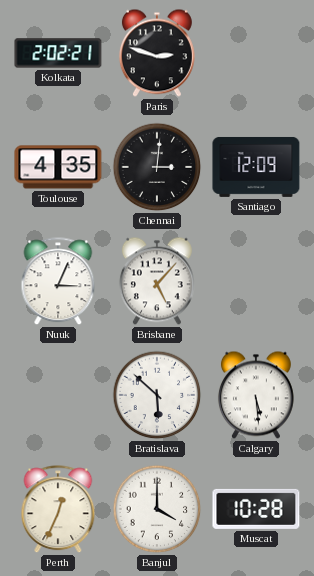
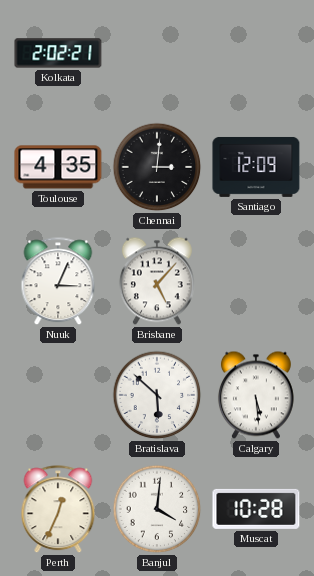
Paris: 2:48 -> none
Banjul: 4:00 -> 4:01
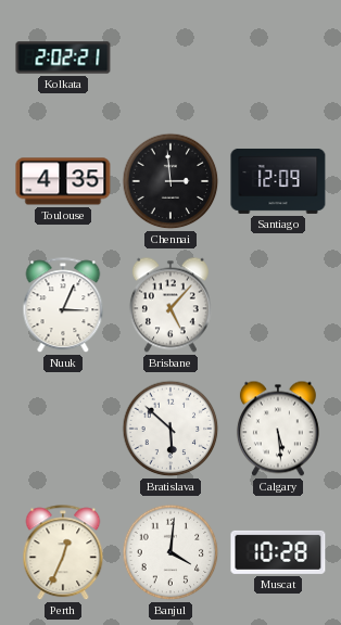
Chennai: 3:01 -> 2:59
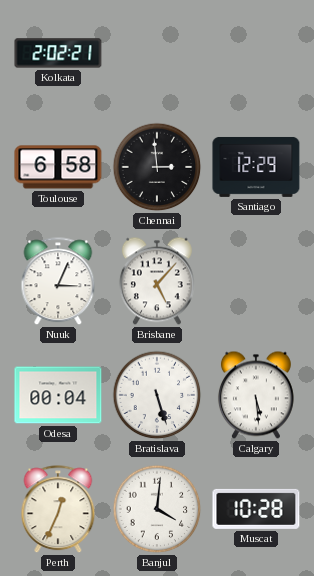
Toulouse: 4:35 -> 6:58
Santiago: 12:09 -> 12:29
Odesa: none -> 00:04
Bratislava: 5:52 -> 5:27
